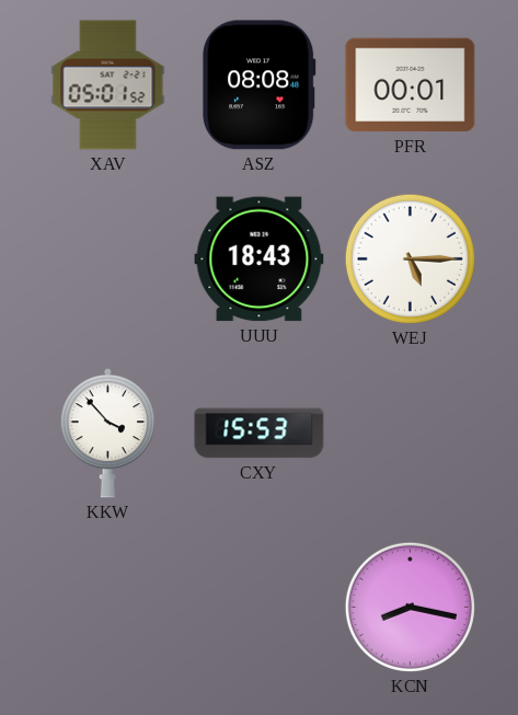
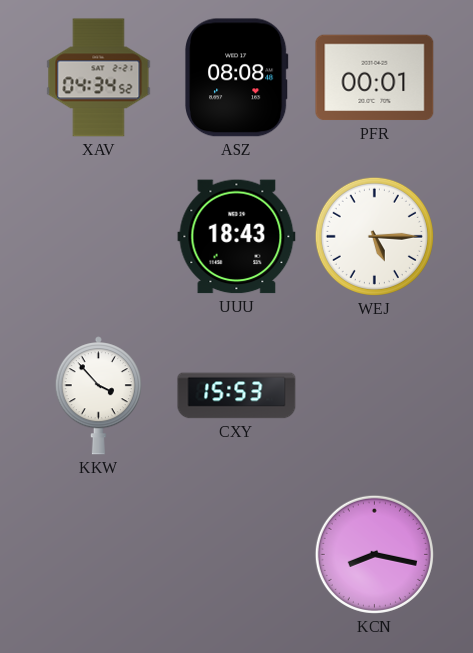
XAV: 05:01 -> 04:34
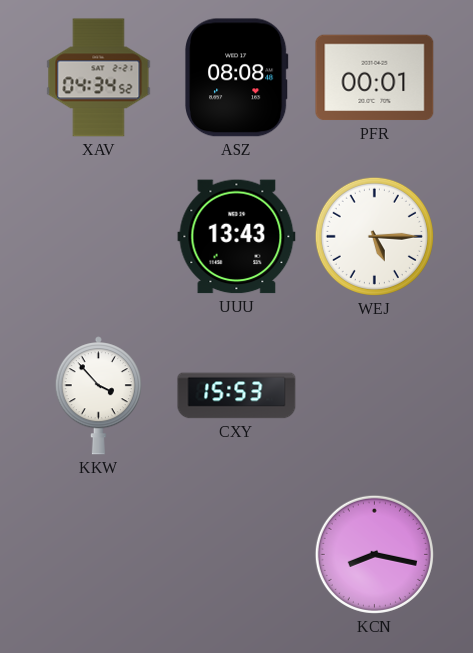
UUU: 18:43 -> 13:43
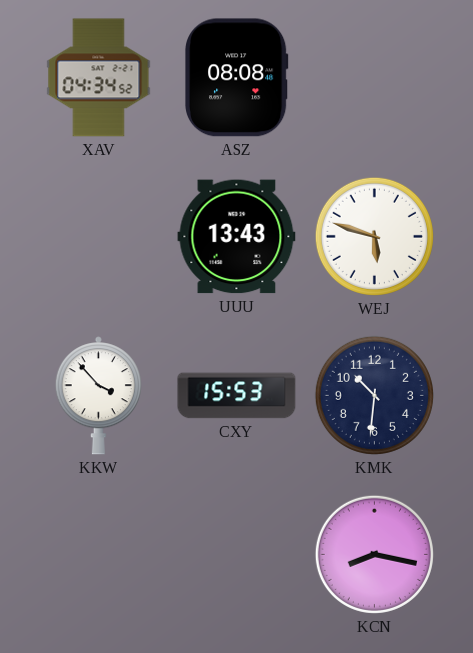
PFR: 00:01 -> none
WEJ: 5:15 -> 5:48
KMK: none -> 10:31
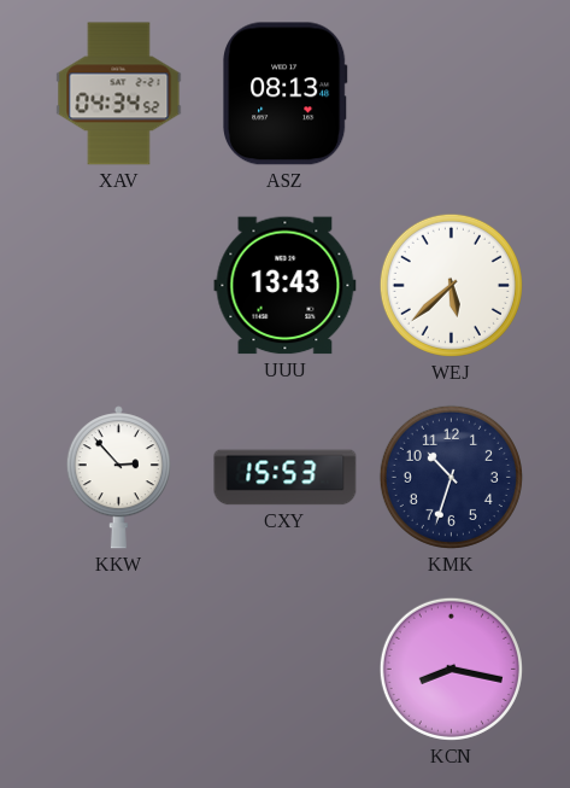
ASZ: 08:08 -> 08:13
WEJ: 5:48 -> 5:38
KKW: 3:53 -> 2:53
KMK: 10:31 -> 10:33
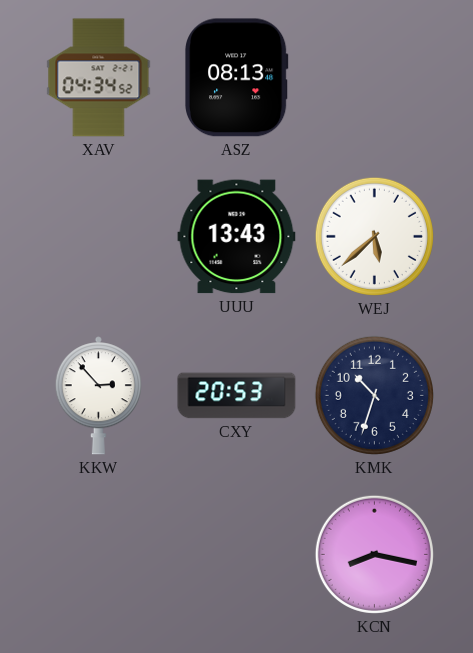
CXY: 15:53 -> 20:53
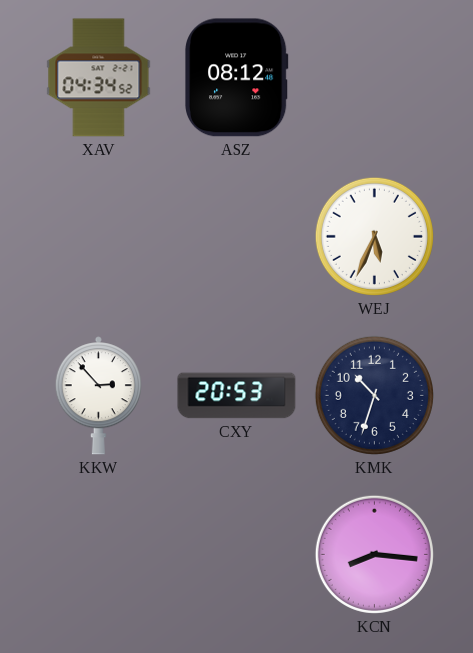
ASZ: 08:13 -> 08:12
UUU: 13:43 -> none
WEJ: 5:38 -> 5:34
KCN: 8:17 -> 8:16
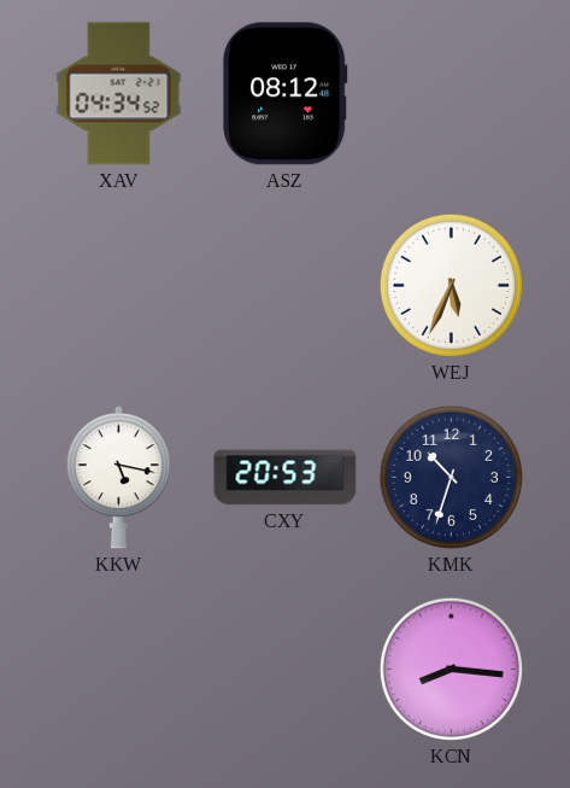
KKW: 2:53 -> 5:17
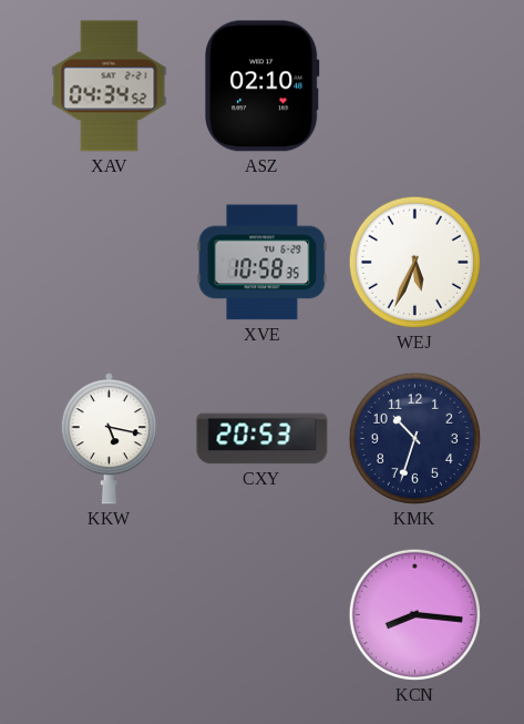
ASZ: 08:12 -> 02:10
XVE: none -> 10:58
